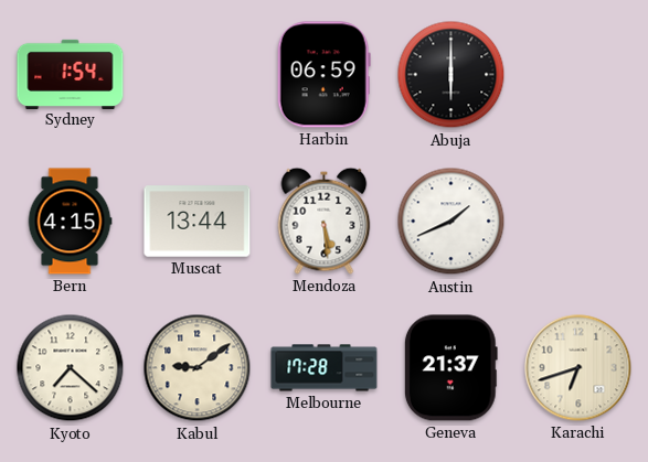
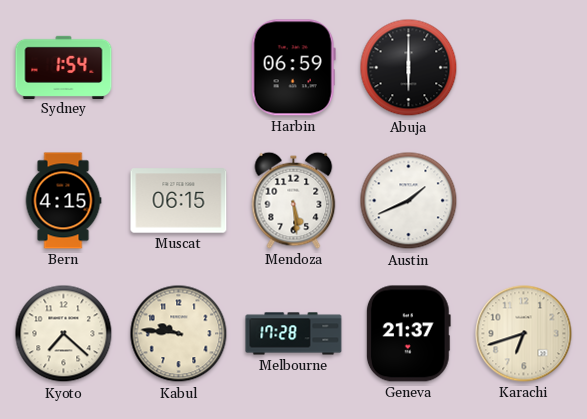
Muscat: 13:44 -> 06:15
Kabul: 9:09 -> 9:46
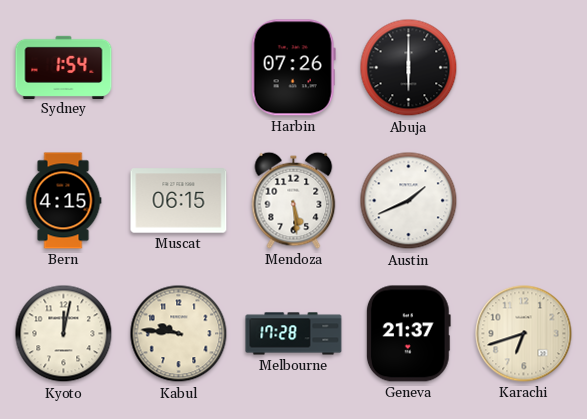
Harbin: 06:59 -> 07:26
Kyoto: 7:22 -> 12:02
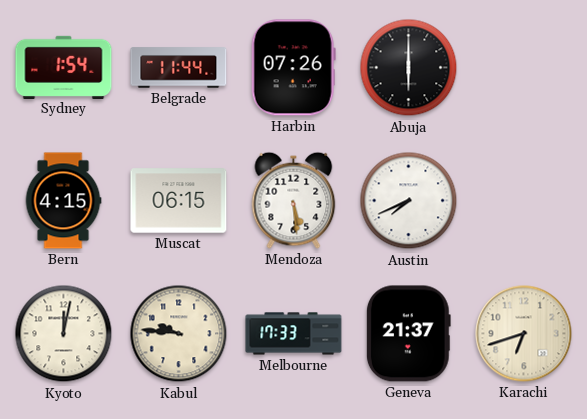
Belgrade: none -> 11:44
Austin: 1:41 -> 7:41
Melbourne: 17:28 -> 17:33
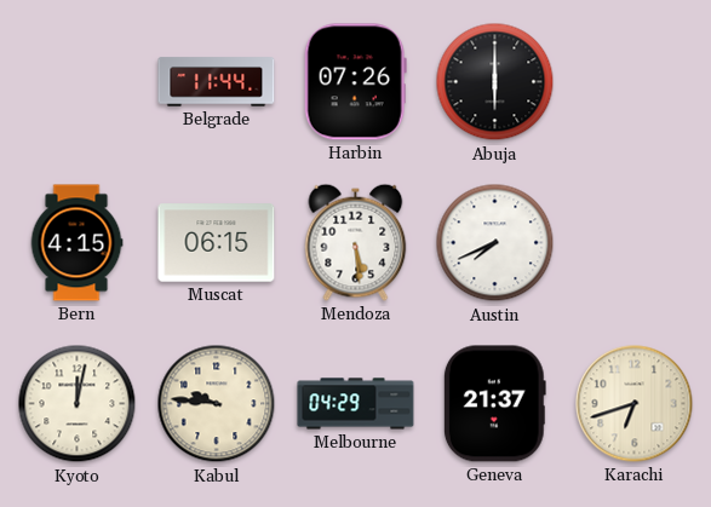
Sydney: 1:54 -> none
Melbourne: 17:33 -> 04:29
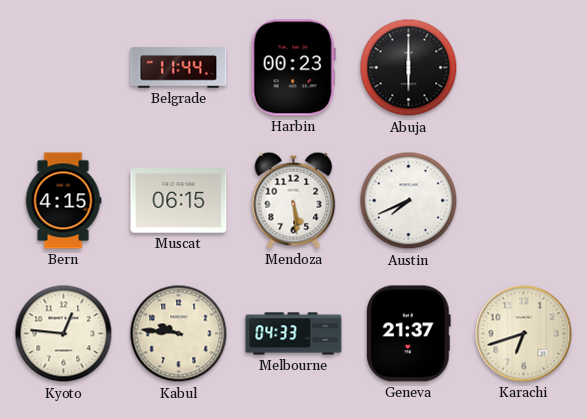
Harbin: 07:26 -> 00:23
Kyoto: 12:02 -> 12:46
Melbourne: 04:29 -> 04:33
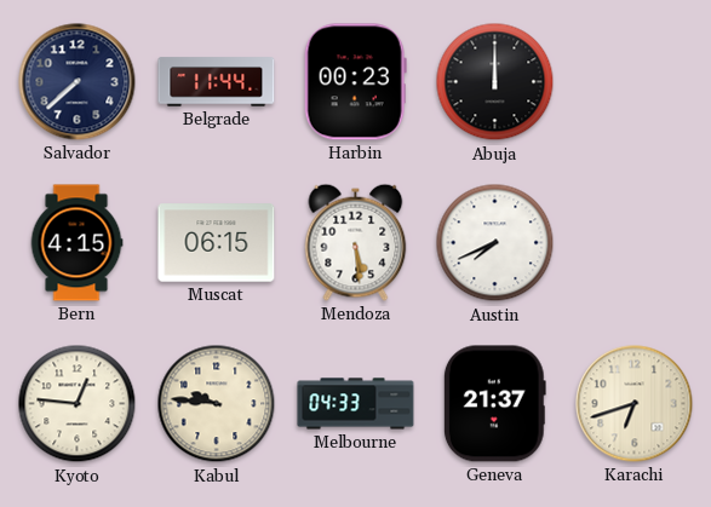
Salvador: none -> 7:38
Abuja: 6:00 -> 12:00
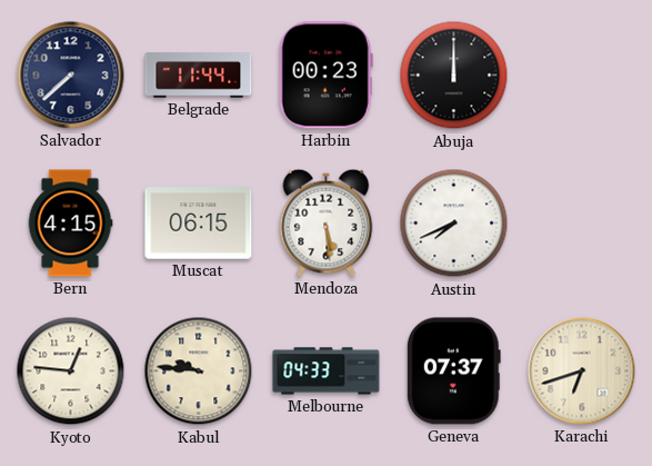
Geneva: 21:37 -> 07:37
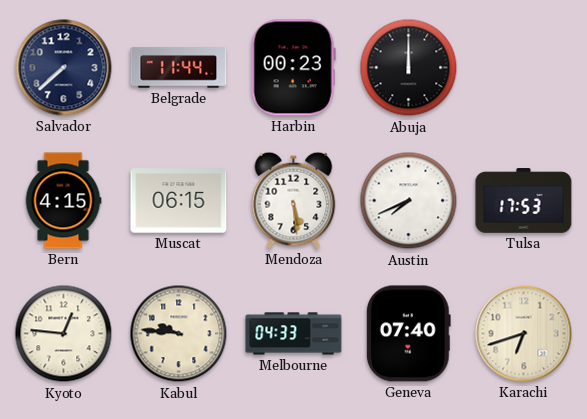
Tulsa: none -> 17:53
Geneva: 07:37 -> 07:40
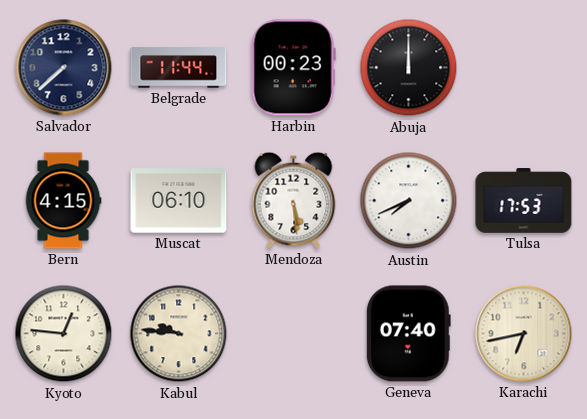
Muscat: 06:15 -> 06:10
Melbourne: 04:33 -> none
Karachi: 6:42 -> 6:43
